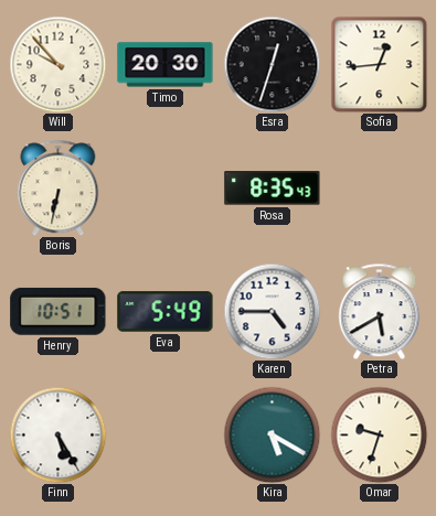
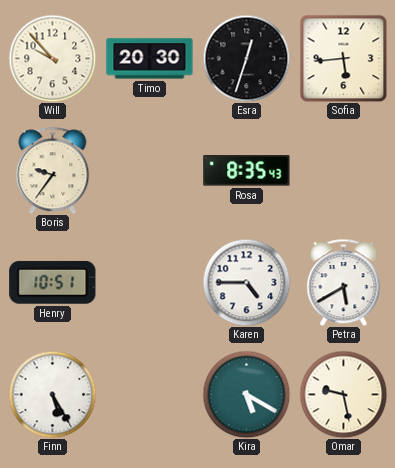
Sofia: 12:44 -> 5:44
Boris: 6:32 -> 9:36
Eva: 5:49 -> none
Omar: 9:33 -> 9:28
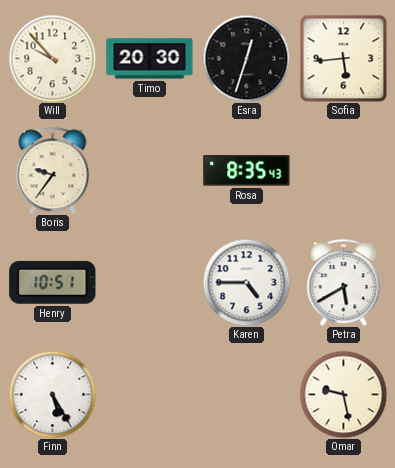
Kira: 5:20 -> none
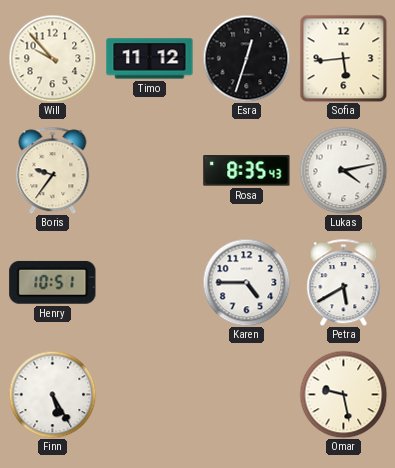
Timo: 20:30 -> 11:12
Lukas: none -> 4:13
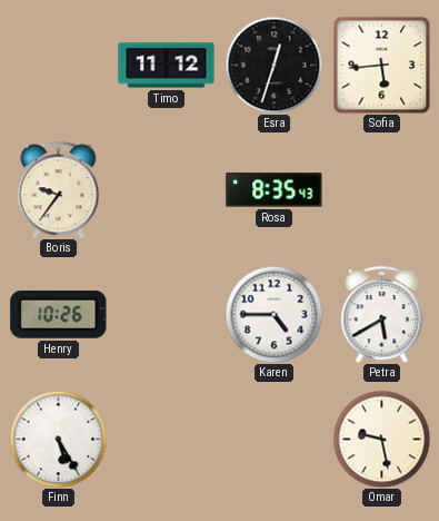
Will: 9:53 -> none
Lukas: 4:13 -> none
Henry: 10:51 -> 10:26
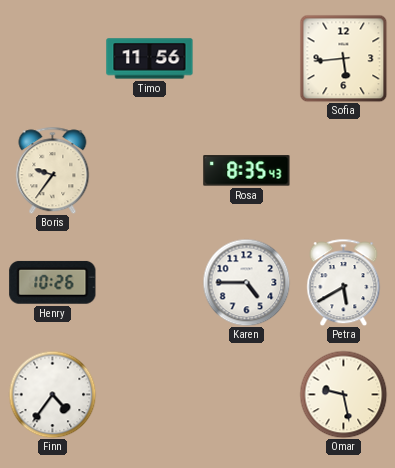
Timo: 11:12 -> 11:56
Esra: 12:33 -> none
Finn: 5:25 -> 4:36
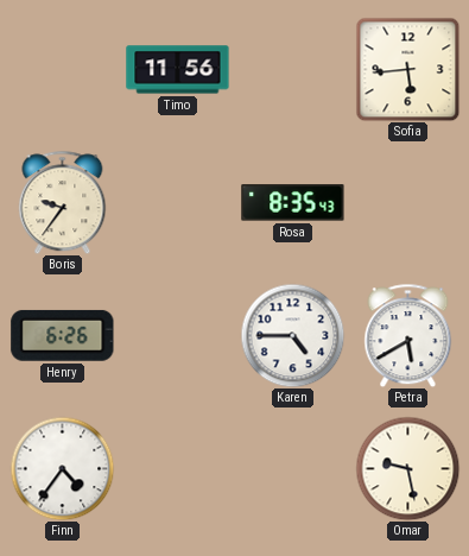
Henry: 10:26 -> 6:26
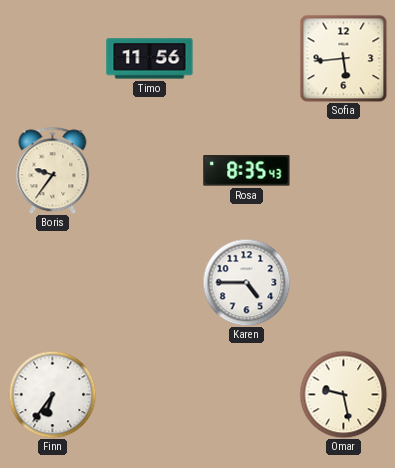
Henry: 6:26 -> none
Petra: 5:40 -> none
Finn: 4:36 -> 6:36
